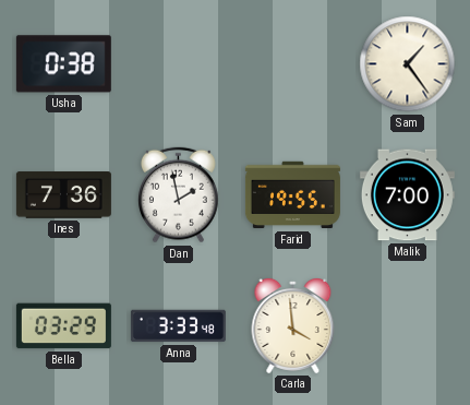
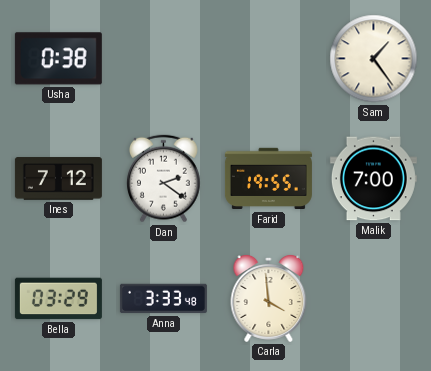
Ines: 7:36 -> 7:12
Dan: 1:58 -> 2:21
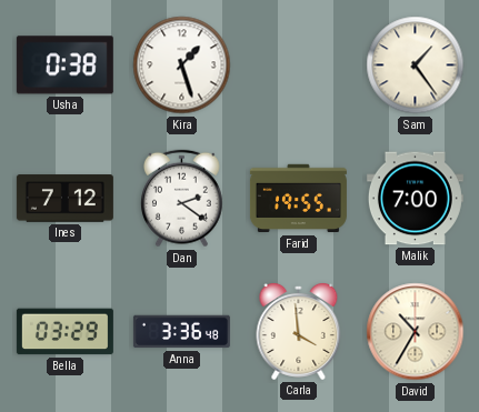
Kira: none -> 1:27
Anna: 3:33 -> 3:36
David: none -> 10:35
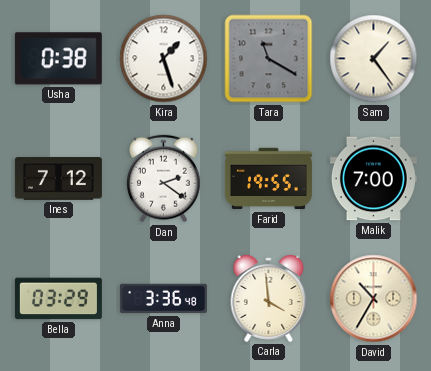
Tara: none -> 11:20
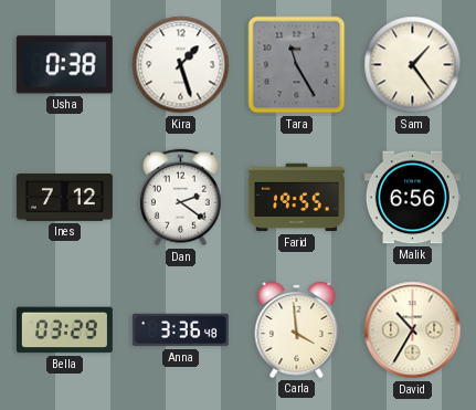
Tara: 11:20 -> 11:25
Malik: 7:00 -> 6:56
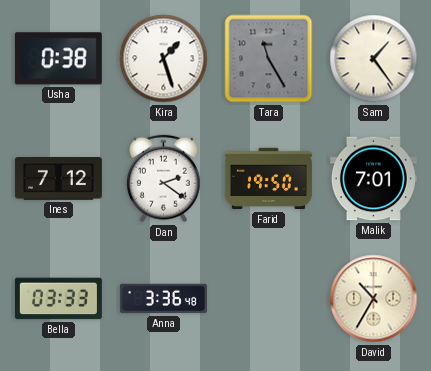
Farid: 19:55 -> 19:50
Malik: 6:56 -> 7:01
Bella: 03:29 -> 03:33
Carla: 3:59 -> none
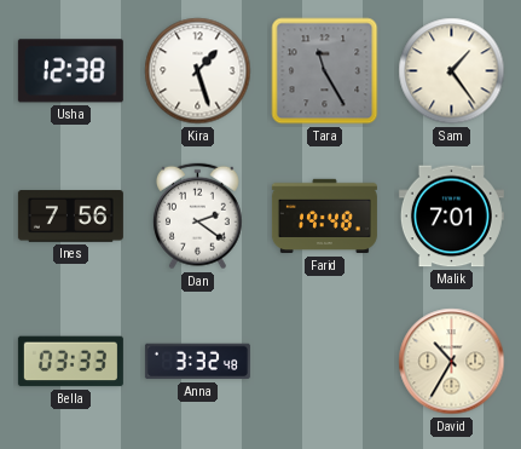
Usha: 0:38 -> 12:38
Ines: 7:12 -> 7:56
Farid: 19:50 -> 19:48
Anna: 3:36 -> 3:32
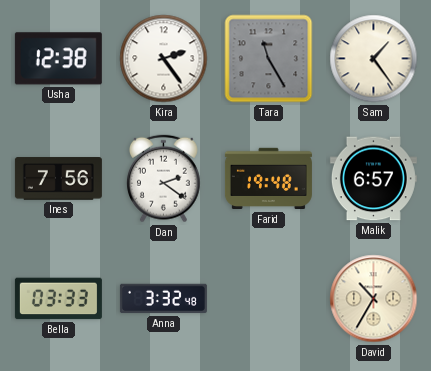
Kira: 1:27 -> 2:24
Malik: 7:01 -> 6:57
